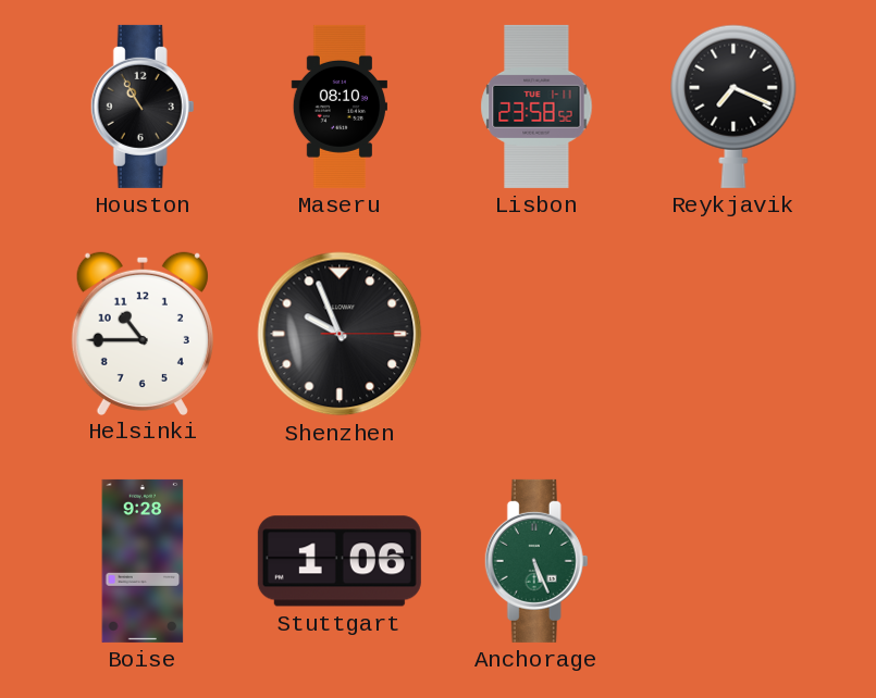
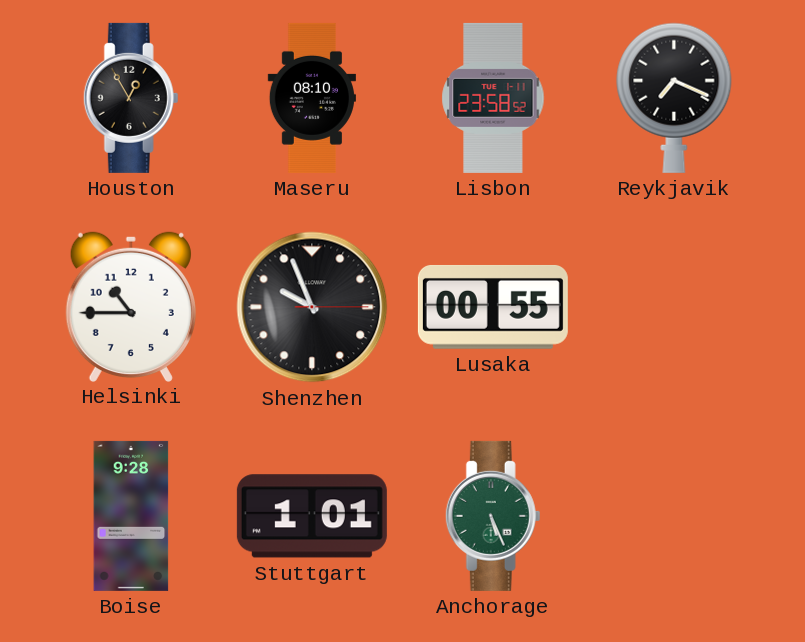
Houston: 10:55 -> 12:55
Lusaka: none -> 00:55
Stuttgart: 1:06 -> 1:01
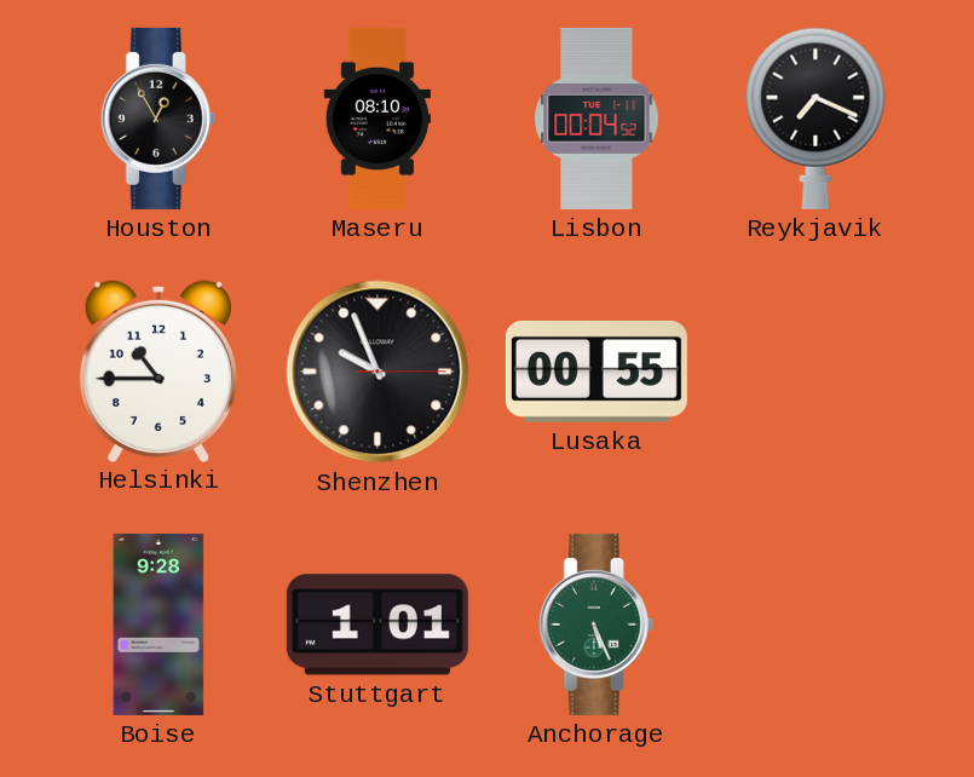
Lisbon: 23:58 -> 00:04
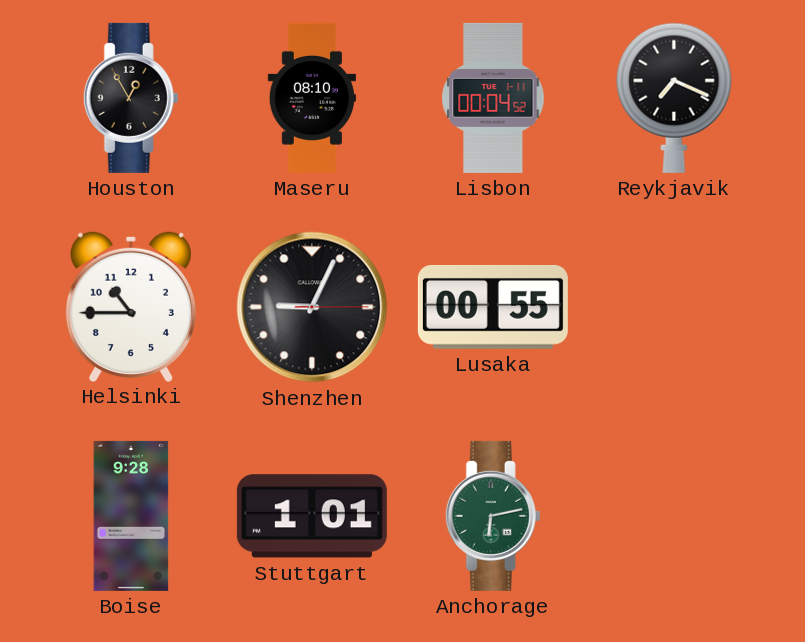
Shenzhen: 9:56 -> 9:04
Anchorage: 5:26 -> 6:13
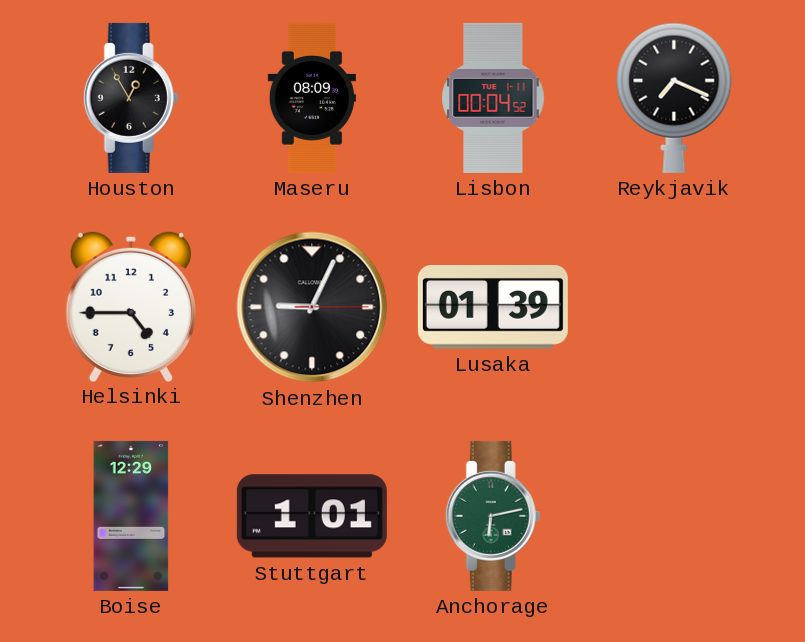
Maseru: 08:10 -> 08:09
Helsinki: 10:45 -> 4:45
Lusaka: 00:55 -> 01:39
Boise: 9:28 -> 12:29
